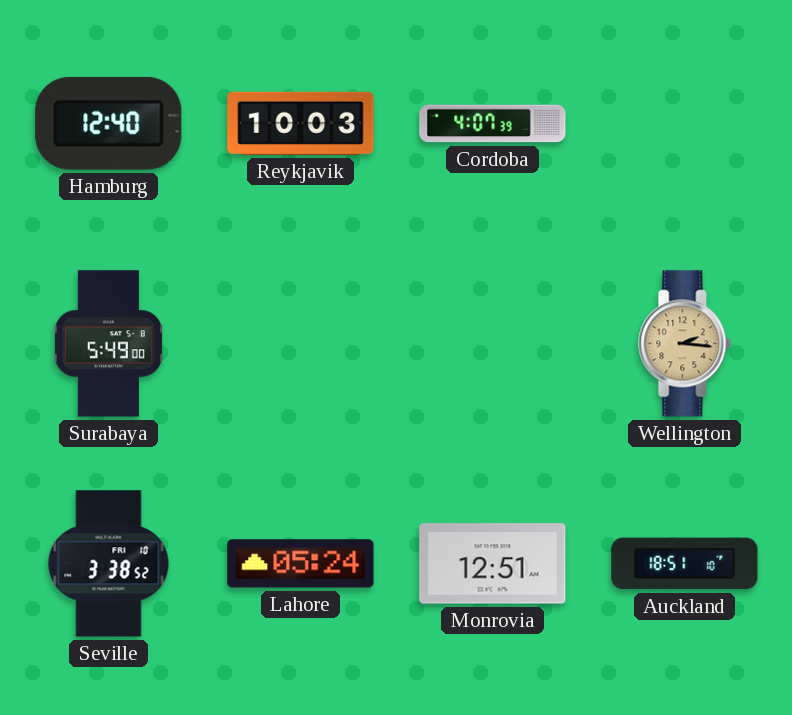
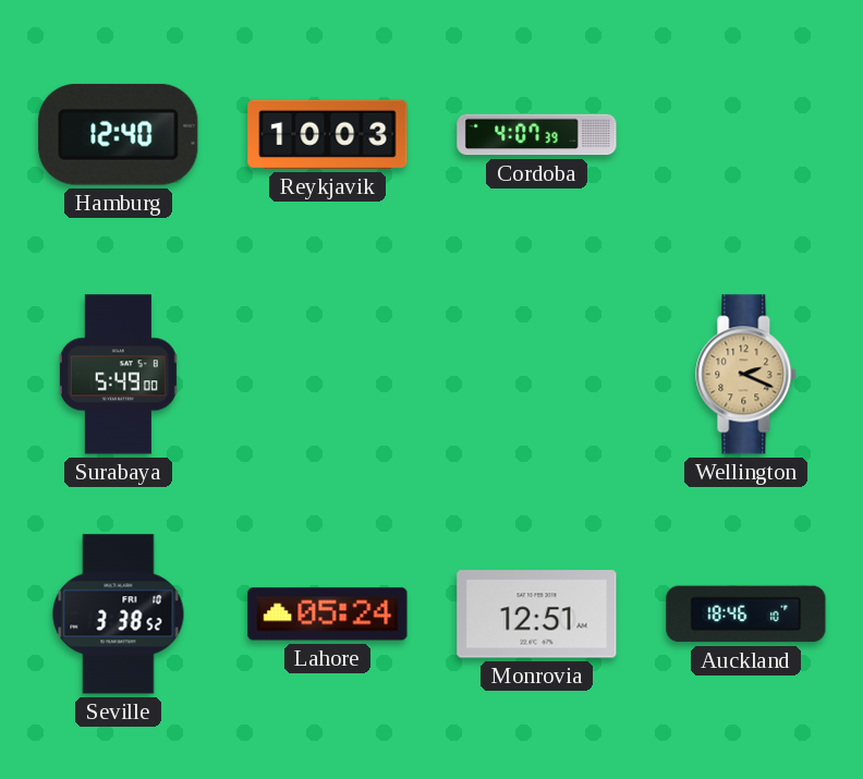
Wellington: 2:16 -> 2:19
Auckland: 18:51 -> 18:46
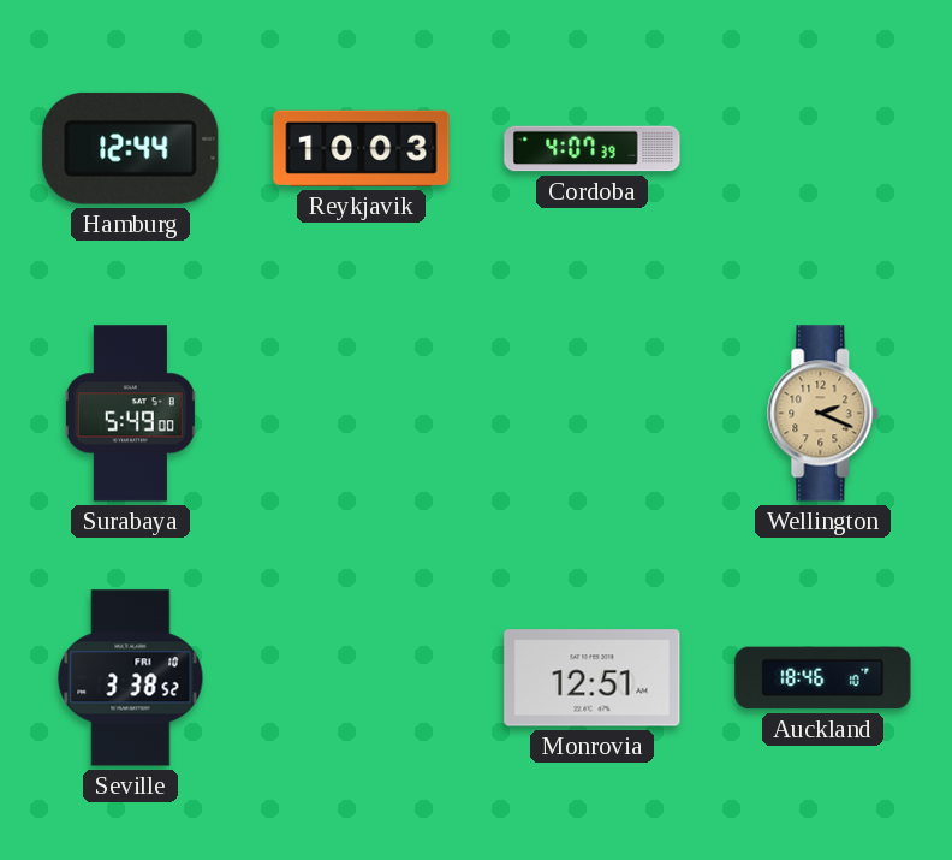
Hamburg: 12:40 -> 12:44
Lahore: 05:24 -> none
